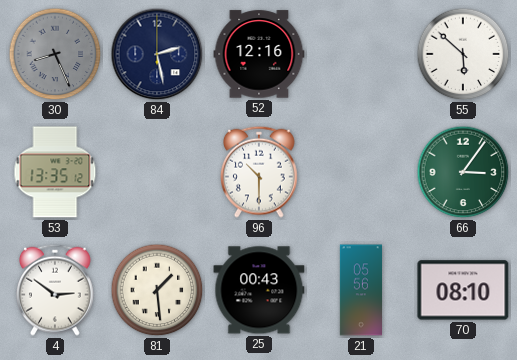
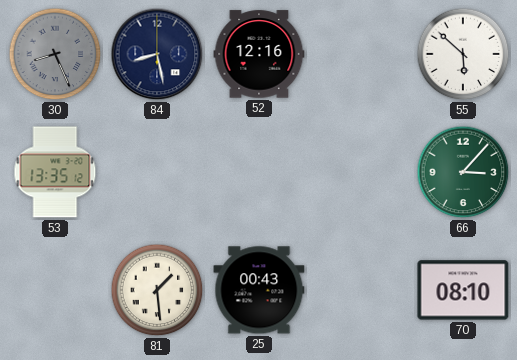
84: 2:28 -> 8:28
96: 10:30 -> none
66: 3:06 -> 3:07
4: 2:51 -> none
21: 05:56 -> none
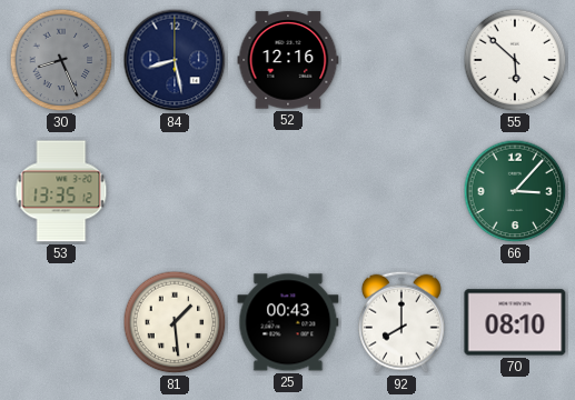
92: none -> 8:00
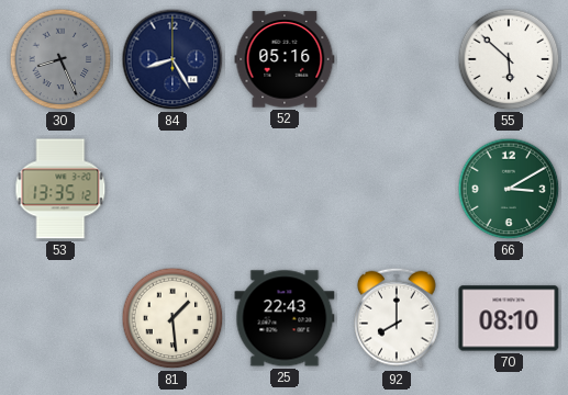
84: 8:28 -> 8:25
52: 12:16 -> 05:16
66: 3:07 -> 3:10
25: 00:43 -> 22:43
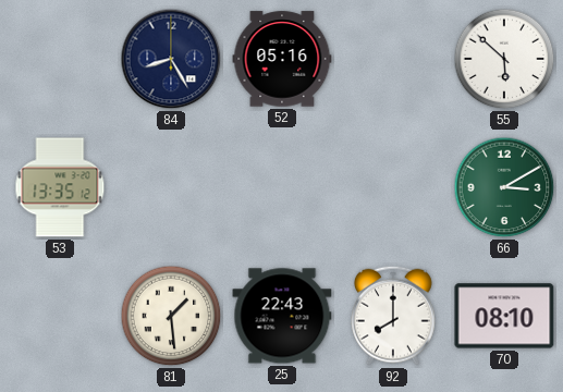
30: 8:26 -> none
